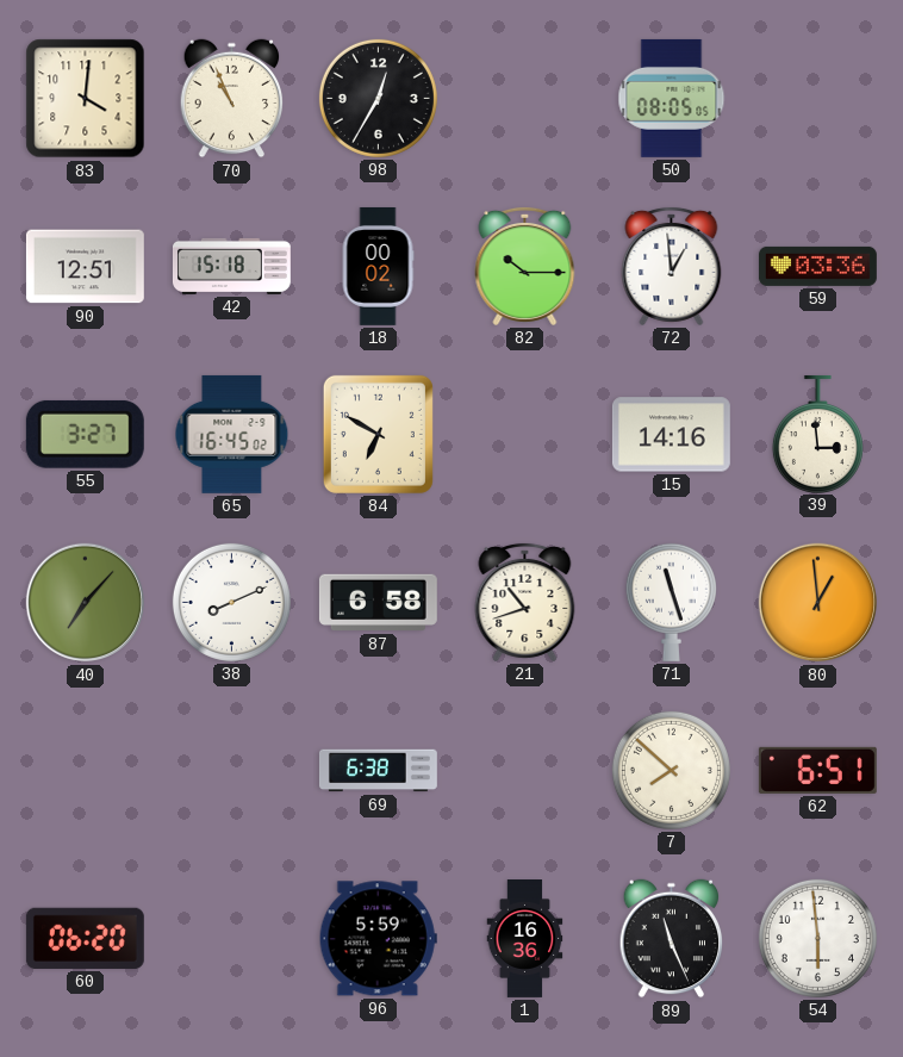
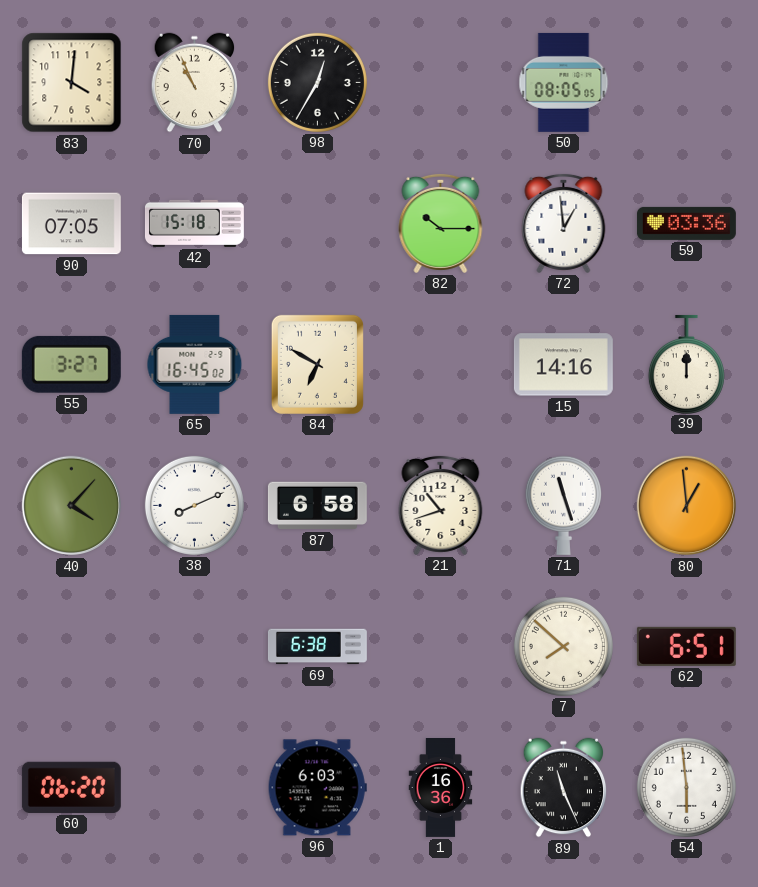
90: 12:51 -> 07:05
18: 00:02 -> none
39: 2:59 -> 12:00
40: 7:07 -> 4:07
96: 5:59 -> 6:03
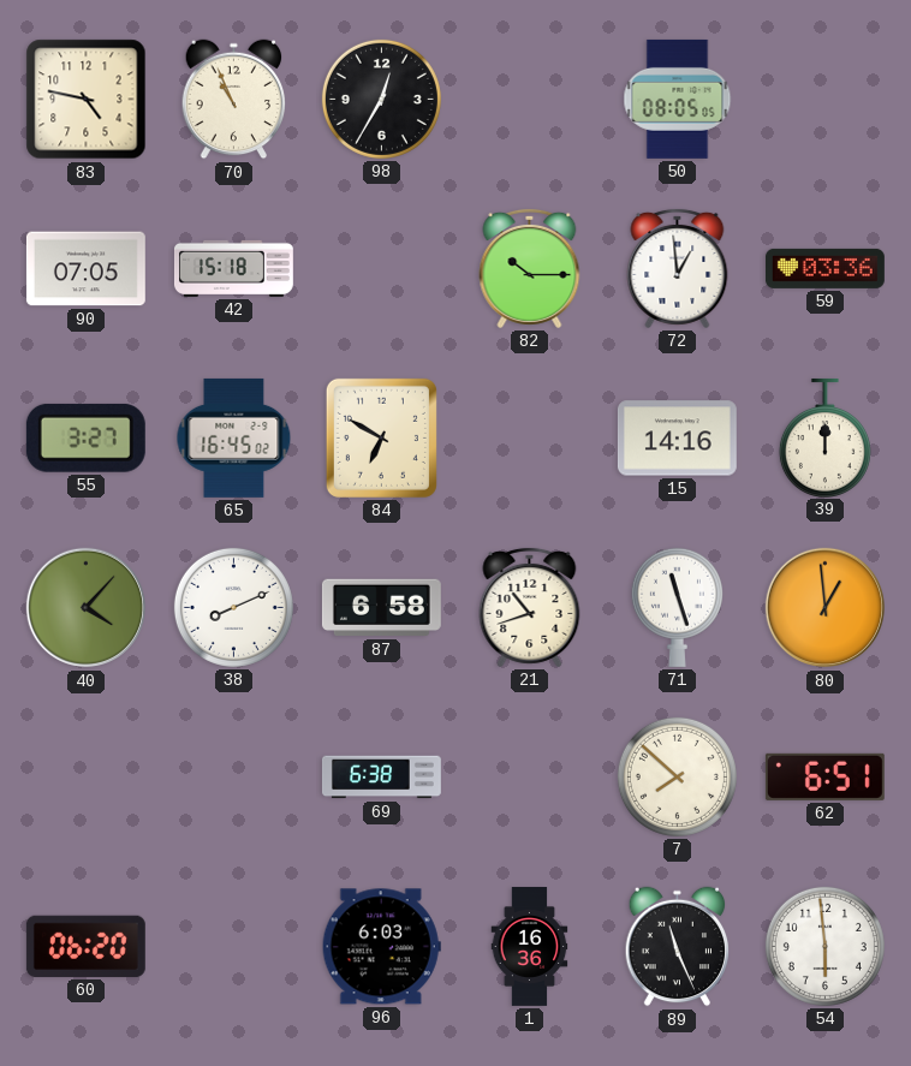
83: 4:01 -> 4:47
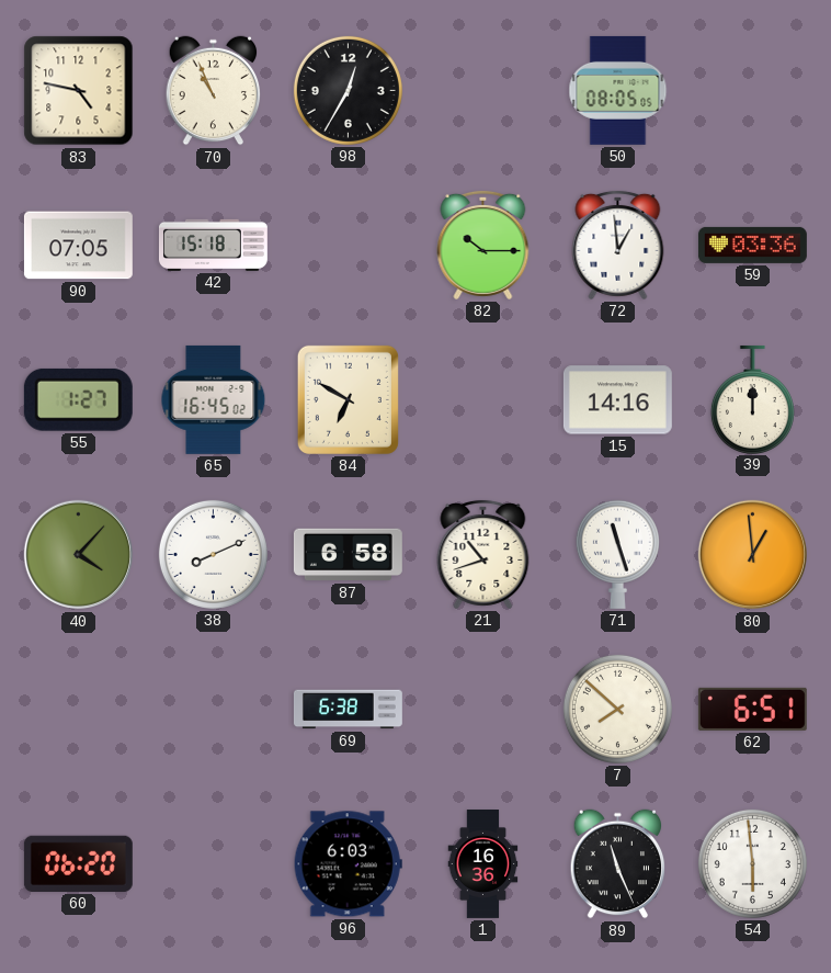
55: 3:27 -> 1:27
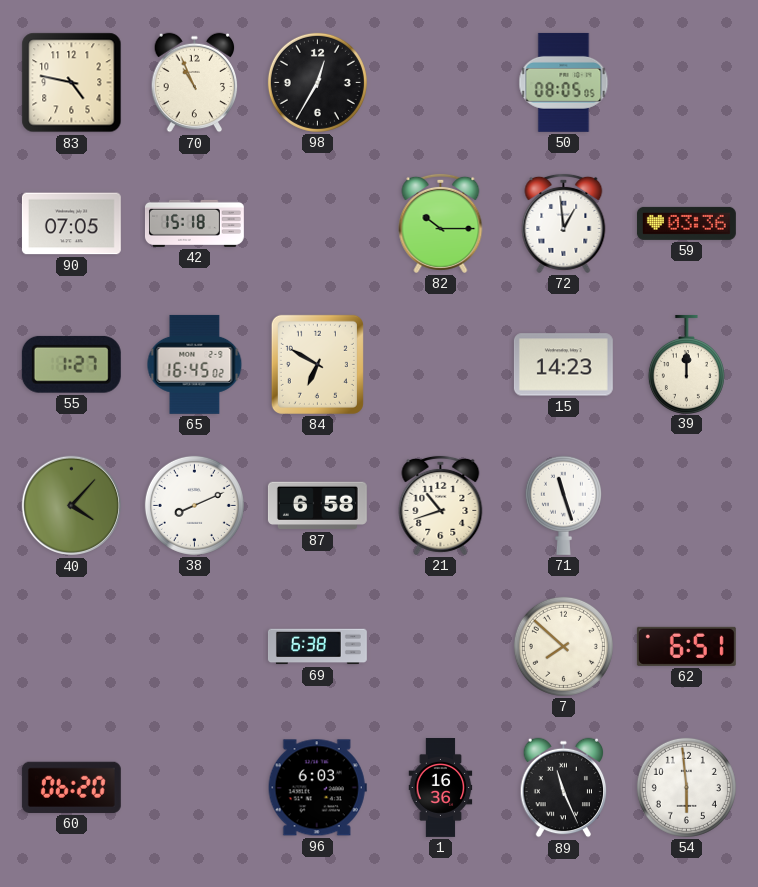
15: 14:16 -> 14:23
80: 12:59 -> none
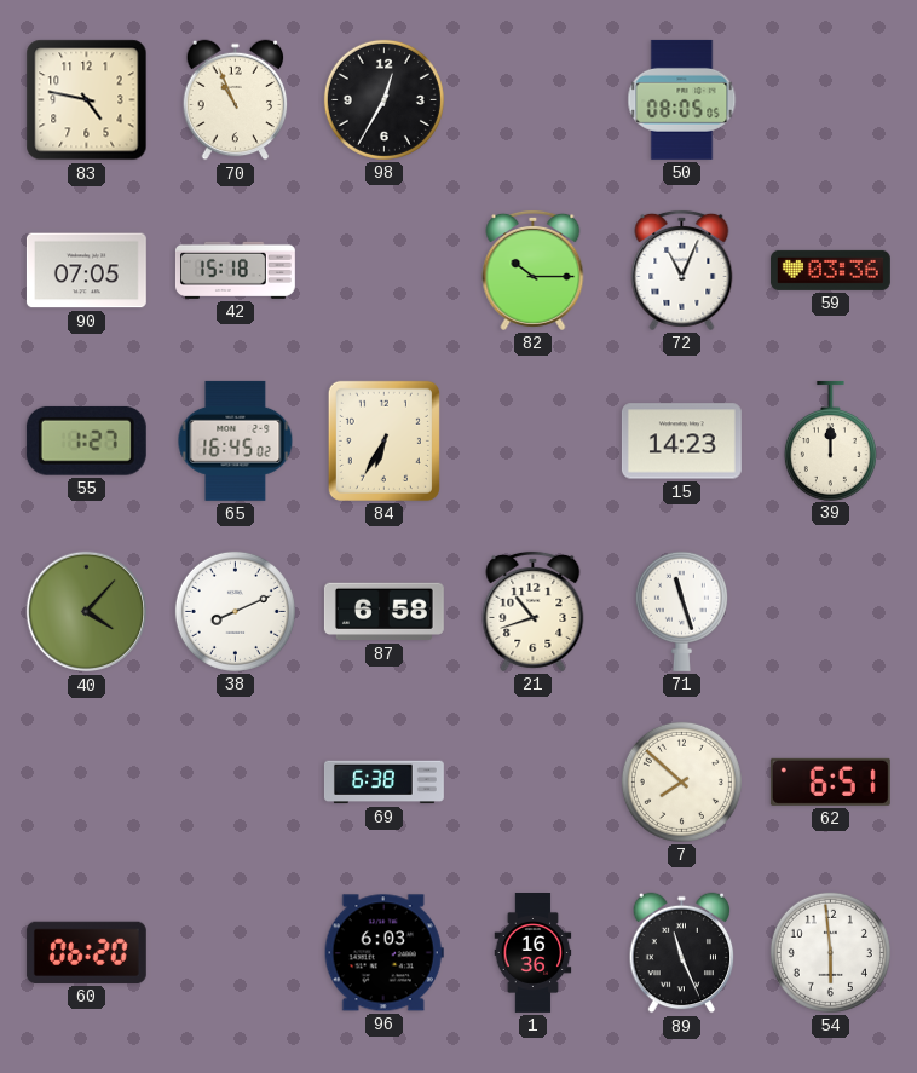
72: 12:59 -> 11:04
84: 6:50 -> 6:35
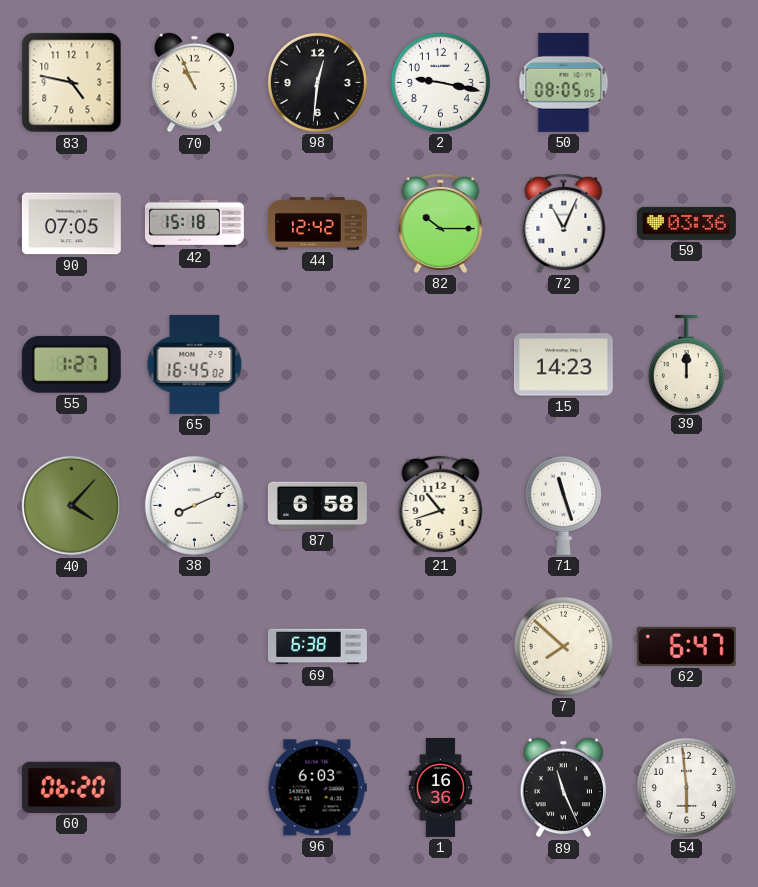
98: 12:35 -> 12:31
2: none -> 9:17
44: none -> 12:42
84: 6:35 -> none
62: 6:51 -> 6:47
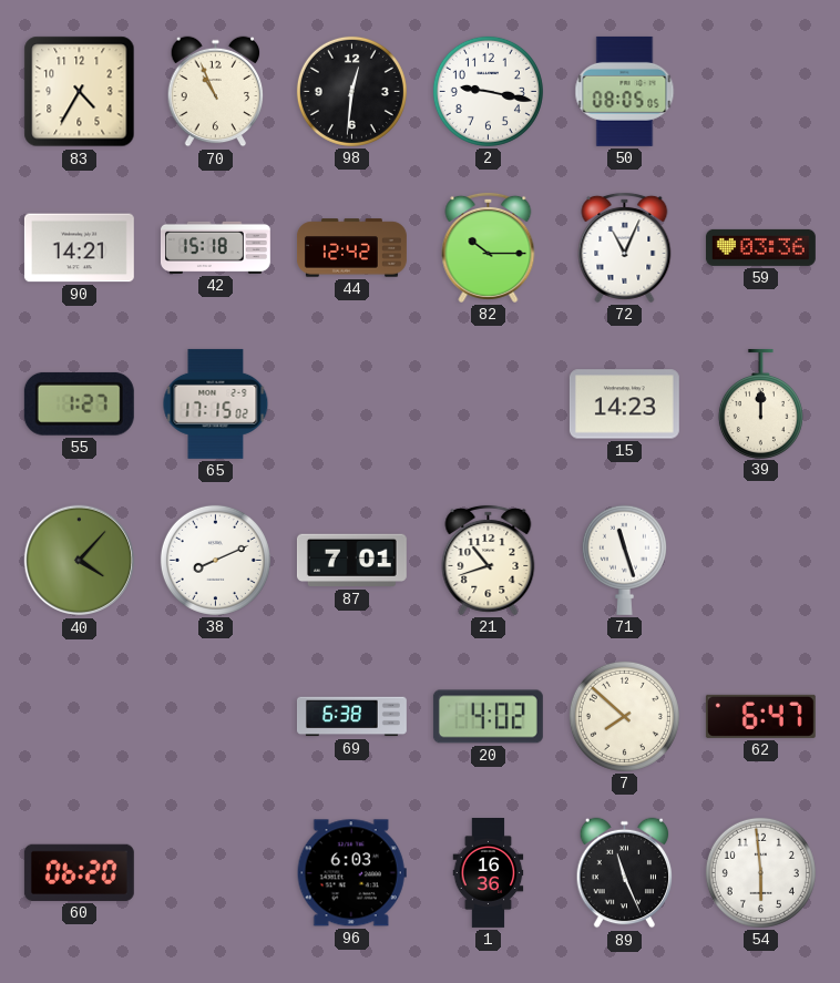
83: 4:47 -> 4:35
90: 07:05 -> 14:21
65: 16:45 -> 17:15
87: 6:58 -> 7:01
20: none -> 4:02
